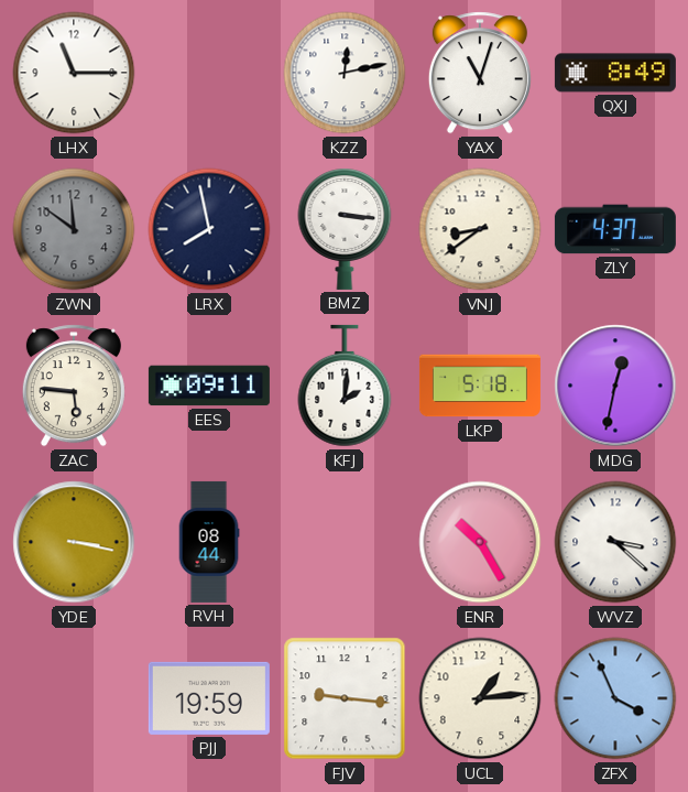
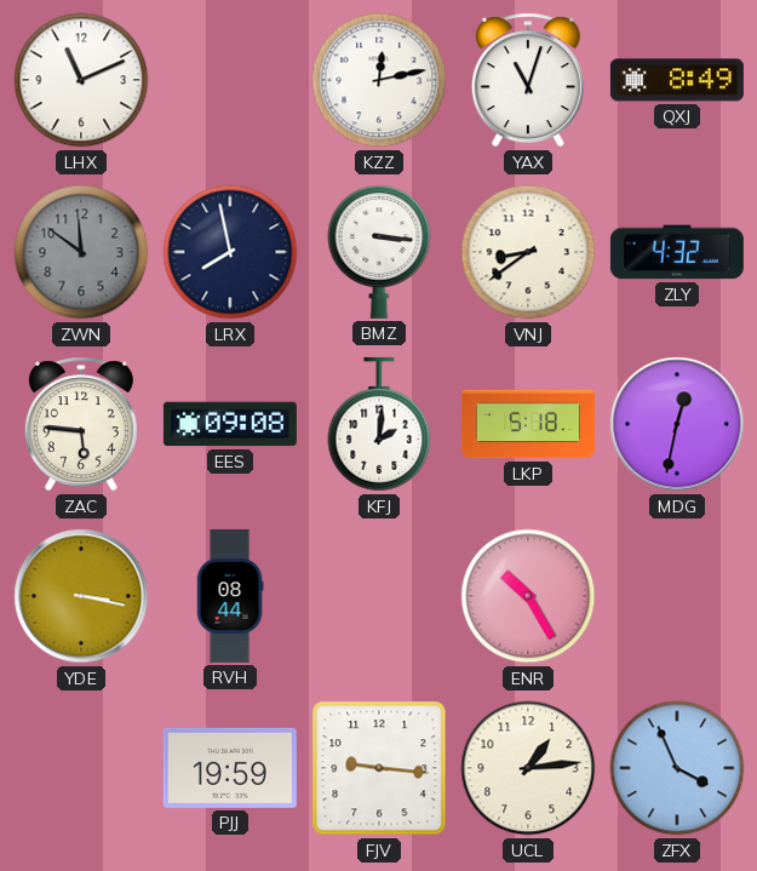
LHX: 11:15 -> 11:11
ZLY: 4:37 -> 4:32
EES: 09:11 -> 09:08
WVZ: 3:22 -> none
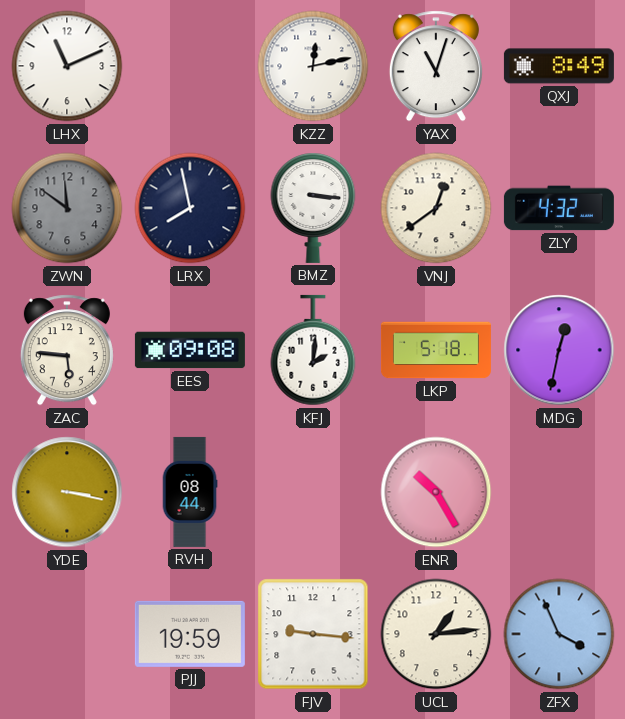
VNJ: 8:39 -> 12:39
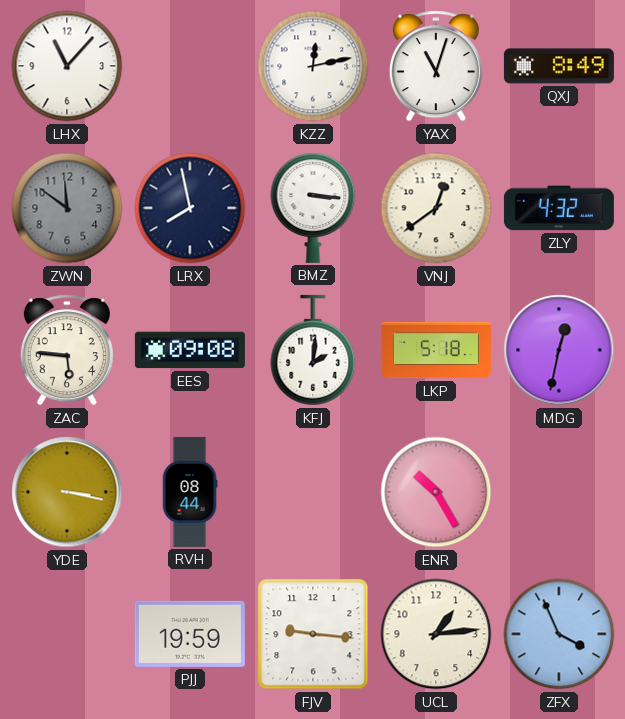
LHX: 11:11 -> 11:07
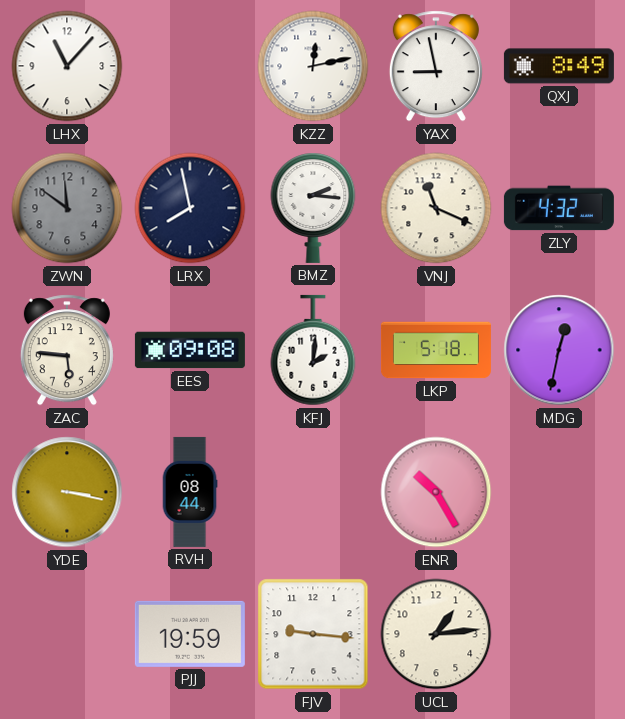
YAX: 11:03 -> 8:58
BMZ: 3:16 -> 2:16
VNJ: 12:39 -> 11:19
ZFX: 3:56 -> none
